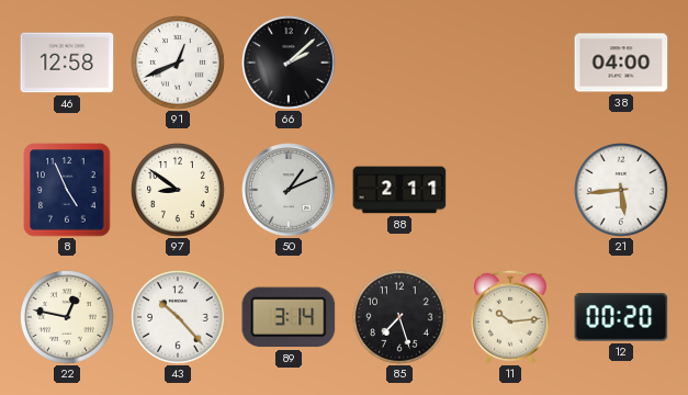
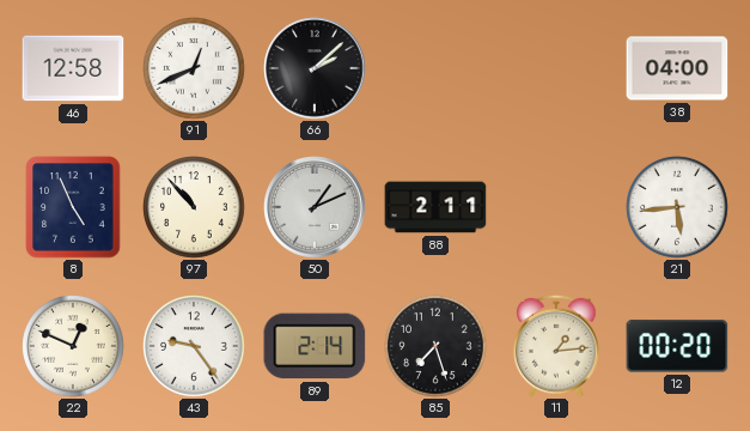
97: 8:51 -> 10:53
22: 12:47 -> 12:49
43: 10:23 -> 9:24
89: 3:14 -> 2:14
11: 10:14 -> 1:14
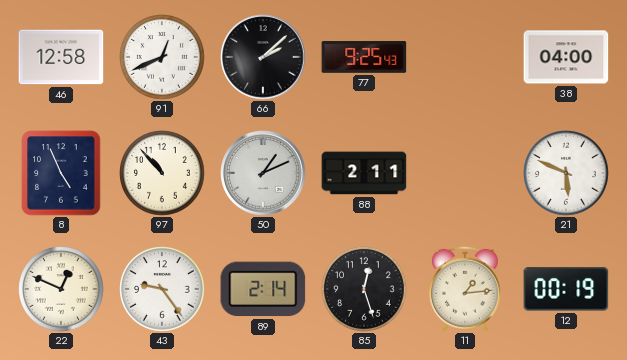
77: none -> 9:25
21: 5:44 -> 5:49
85: 7:27 -> 12:27
12: 00:20 -> 00:19
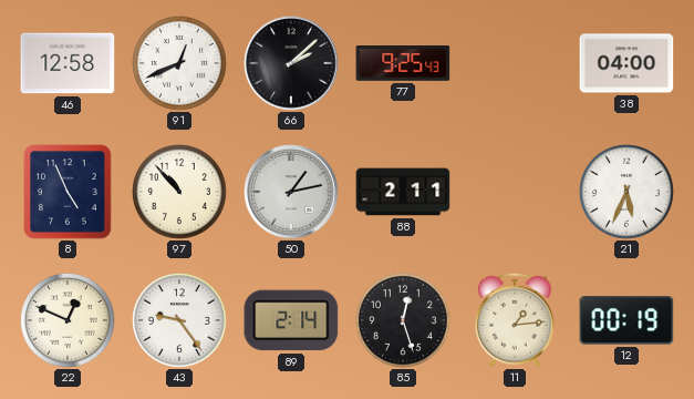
50: 1:11 -> 1:13
21: 5:49 -> 5:34
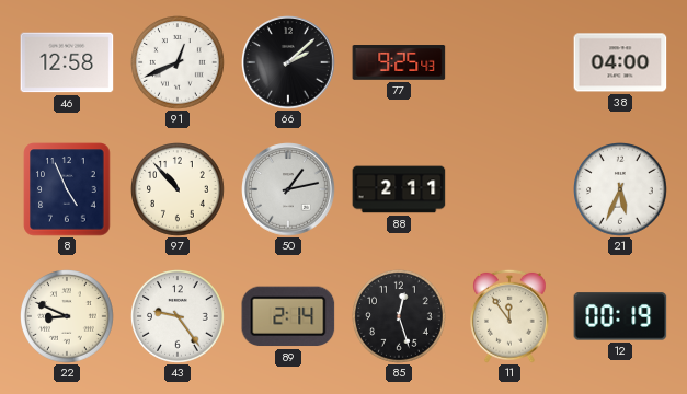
22: 12:49 -> 8:49
11: 1:14 -> 11:54
